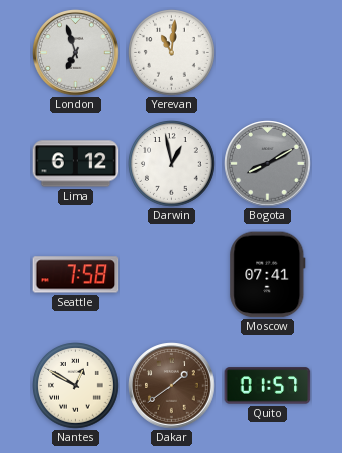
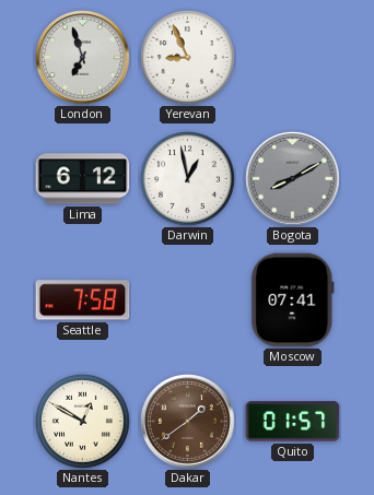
Yerevan: 11:01 -> 8:56
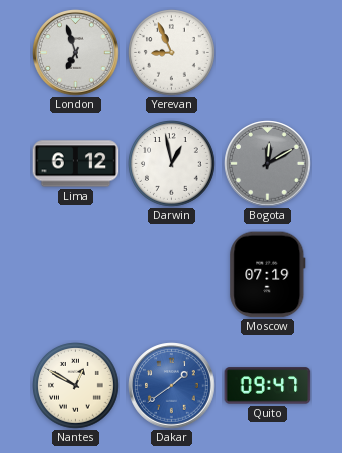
Bogota: 8:10 -> 12:10
Seattle: 7:58 -> none
Moscow: 07:41 -> 07:19
Dakar dial: brown -> blue
Quito: 01:57 -> 09:47
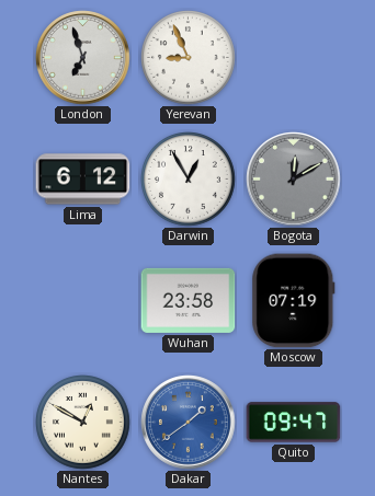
Darwin: 12:58 -> 12:55
Wuhan: none -> 23:58
